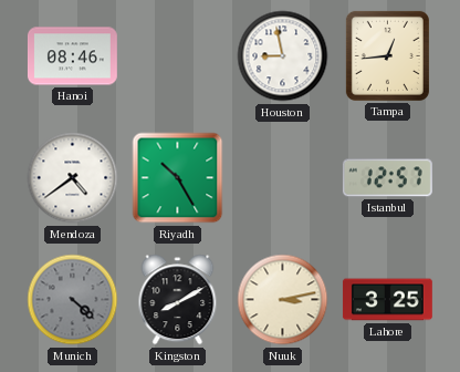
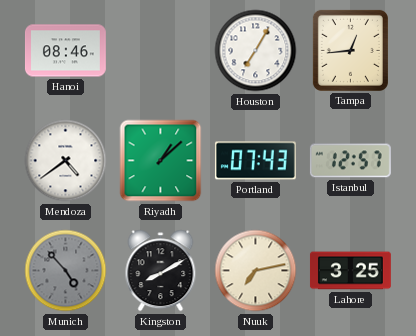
Houston: 8:58 -> 7:05
Riyadh: 10:25 -> 1:08
Portland: none -> 07:43
Munich: 4:22 -> 4:53
Nuuk: 3:13 -> 7:13
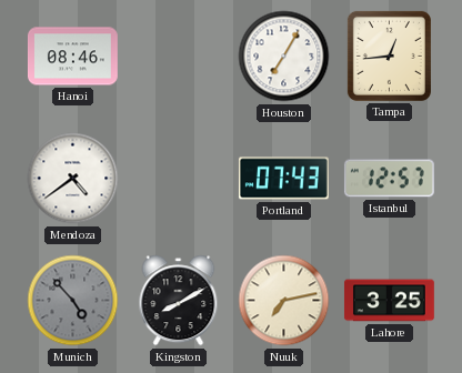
Riyadh: 1:08 -> none
